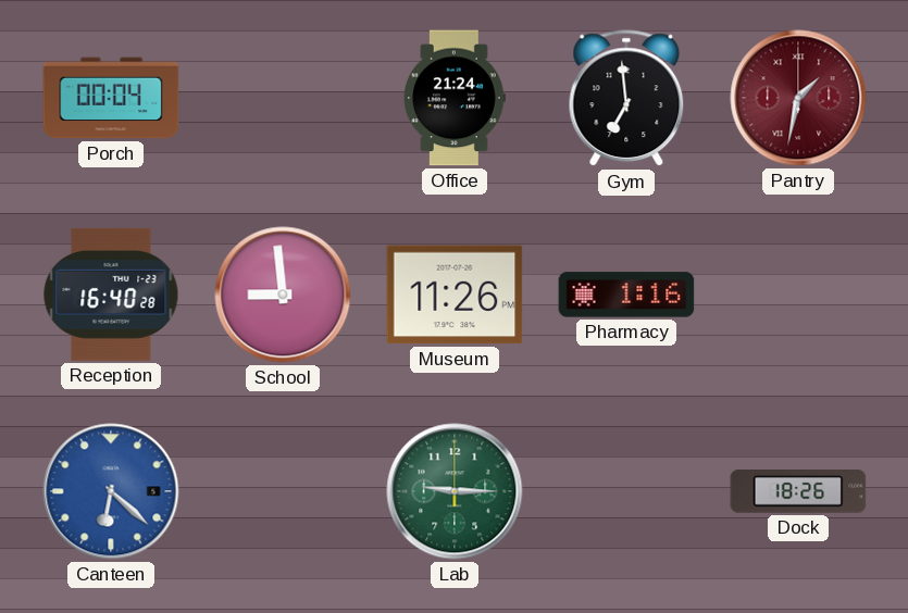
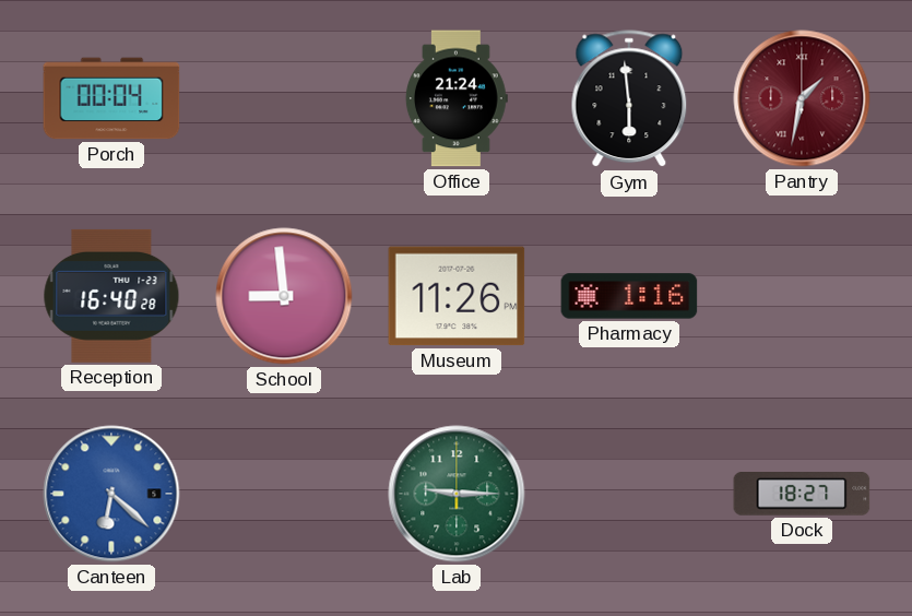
Gym: 6:59 -> 5:59
Dock: 18:26 -> 18:27
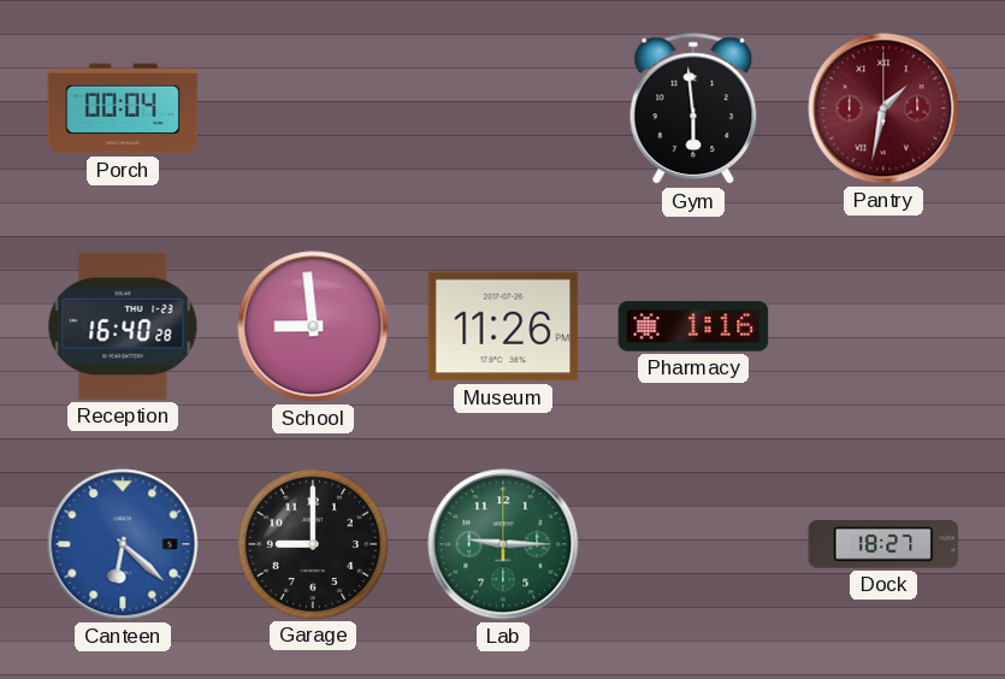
Office: 21:24 -> none
Garage: none -> 9:00
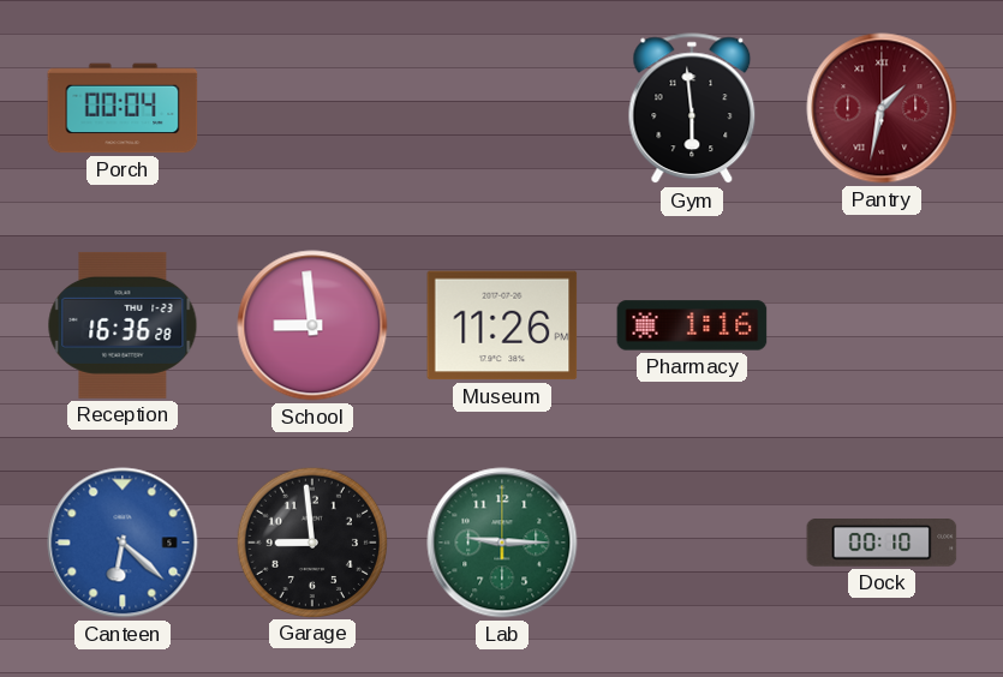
Reception: 16:40 -> 16:36
Garage: 9:00 -> 8:59
Dock: 18:27 -> 00:10
